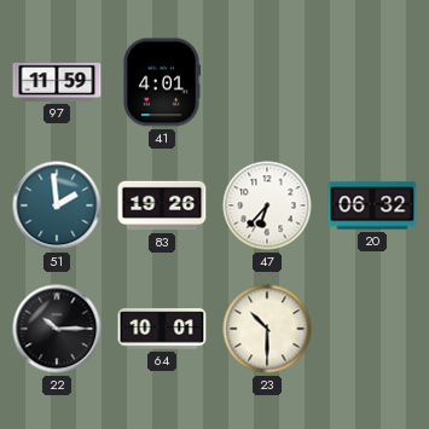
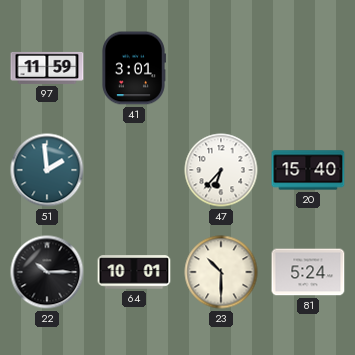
41: 4:01 -> 3:01
83: 19:26 -> none
20: 06:32 -> 15:40
81: none -> 5:24
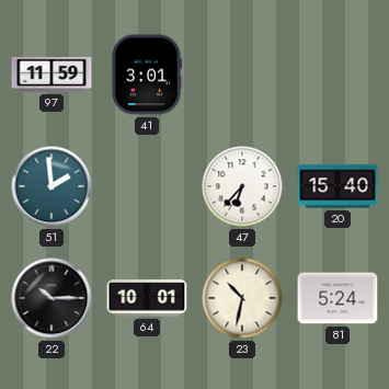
23: 10:30 -> 10:32
